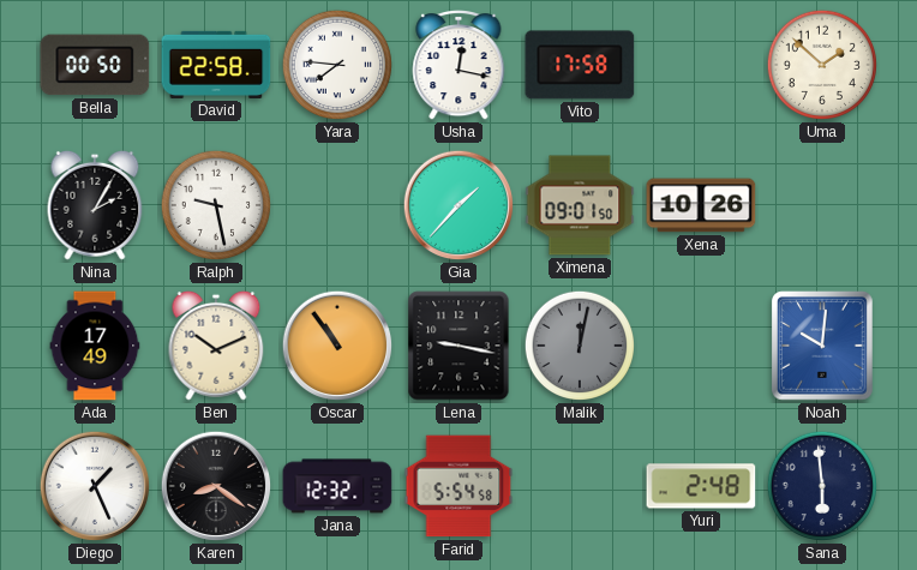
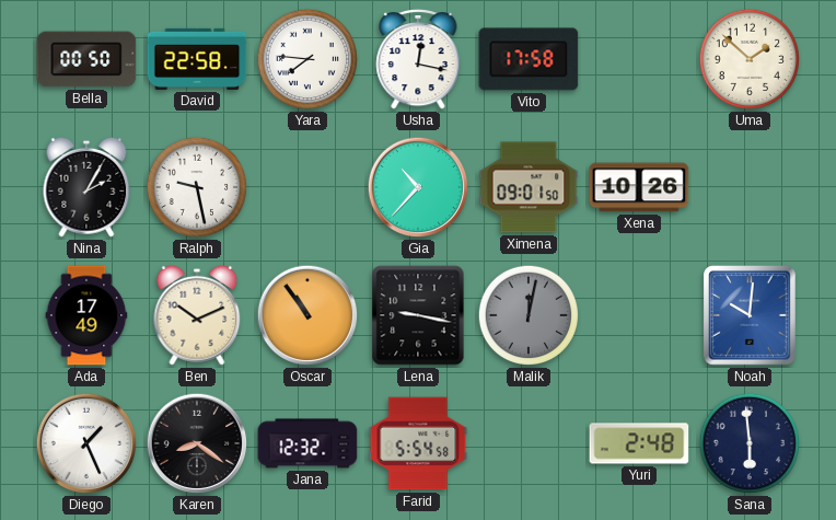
Gia: 1:37 -> 10:37
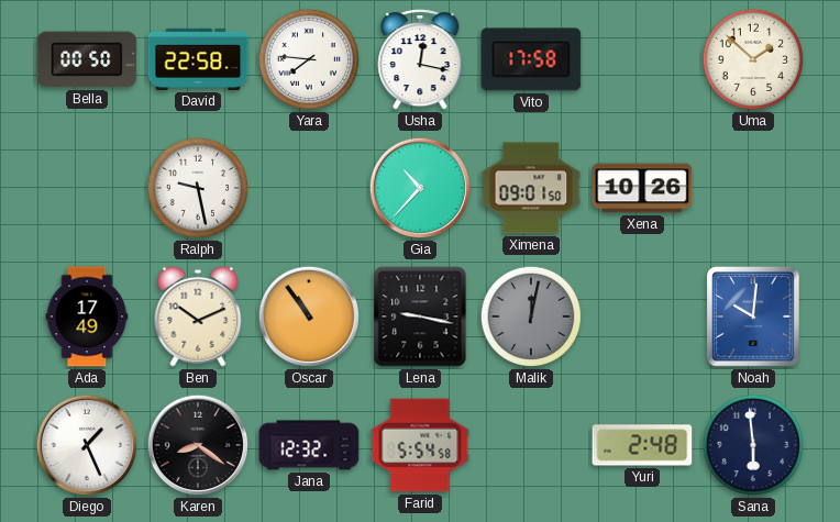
Nina: 2:05 -> none
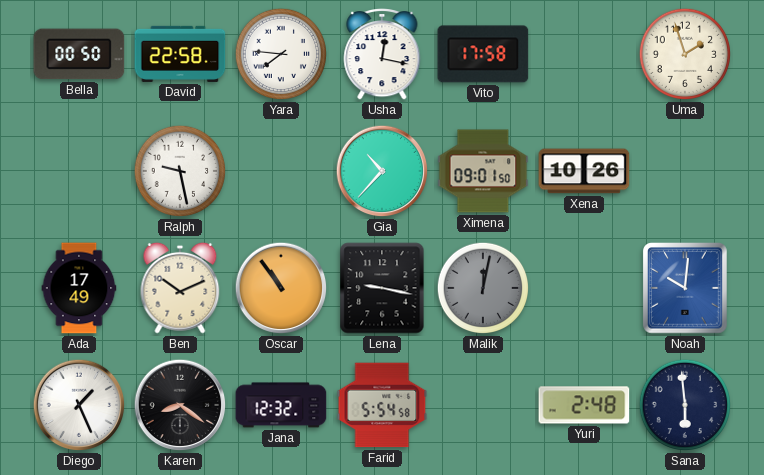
Uma: 1:52 -> 1:57
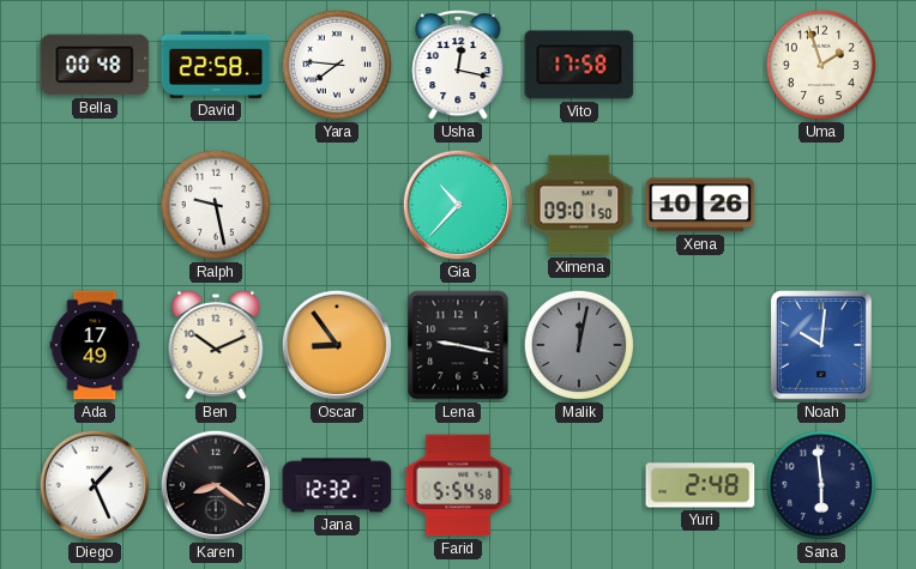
Bella: 00:50 -> 00:48
Oscar: 10:54 -> 8:54
